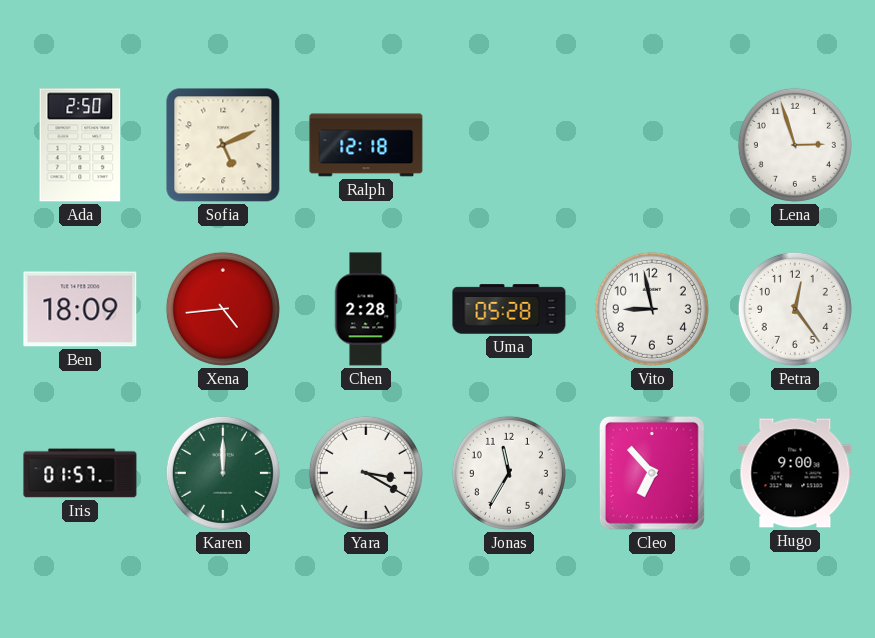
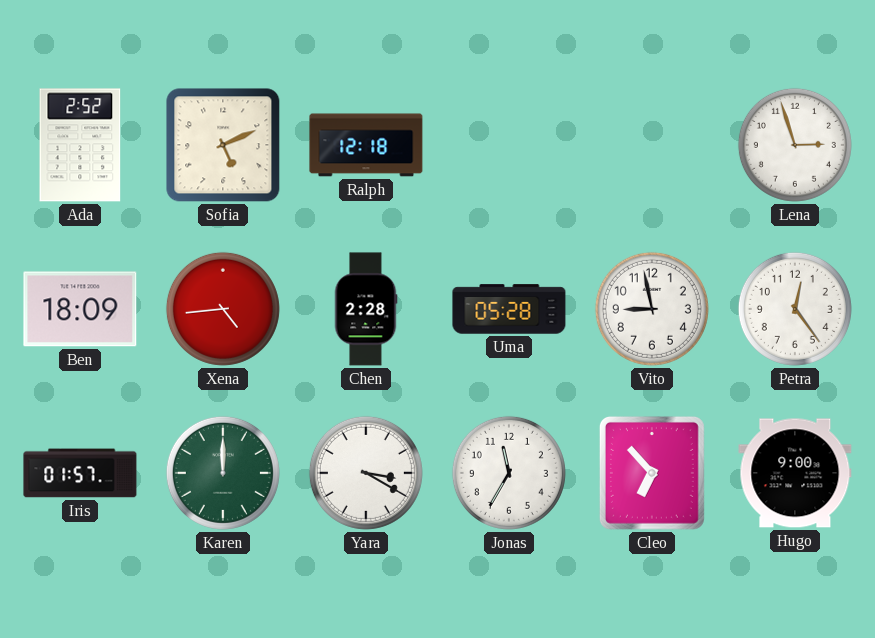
Ada: 2:50 -> 2:52
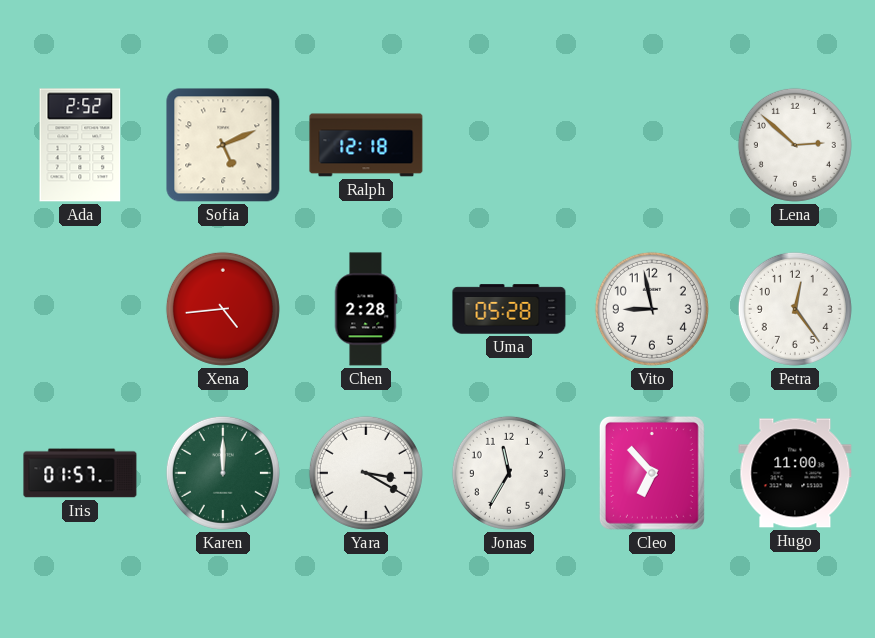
Lena: 2:57 -> 2:52
Ben: 18:09 -> none
Hugo: 9:00 -> 11:00
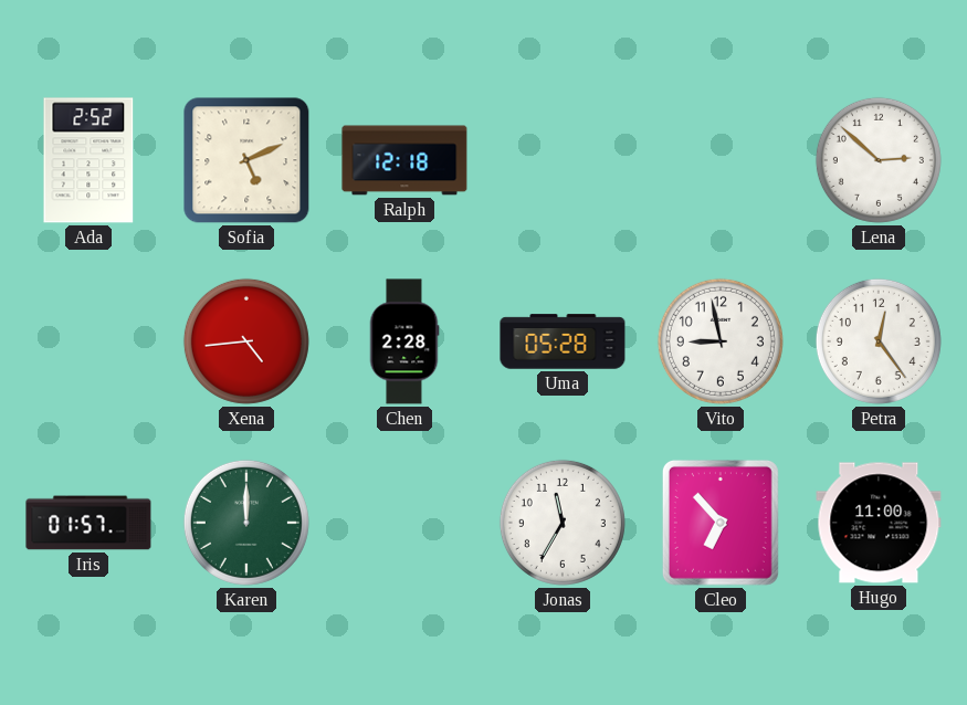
Yara: 3:20 -> none
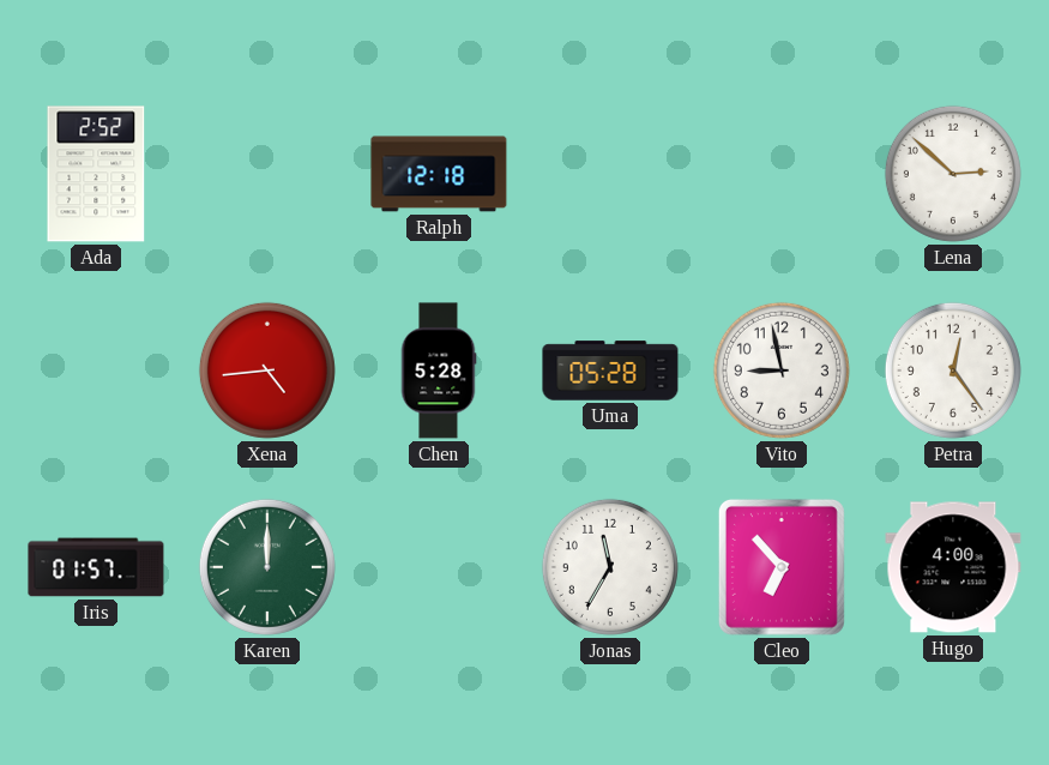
Sofia: 5:11 -> none
Chen: 2:28 -> 5:28
Hugo: 11:00 -> 4:00
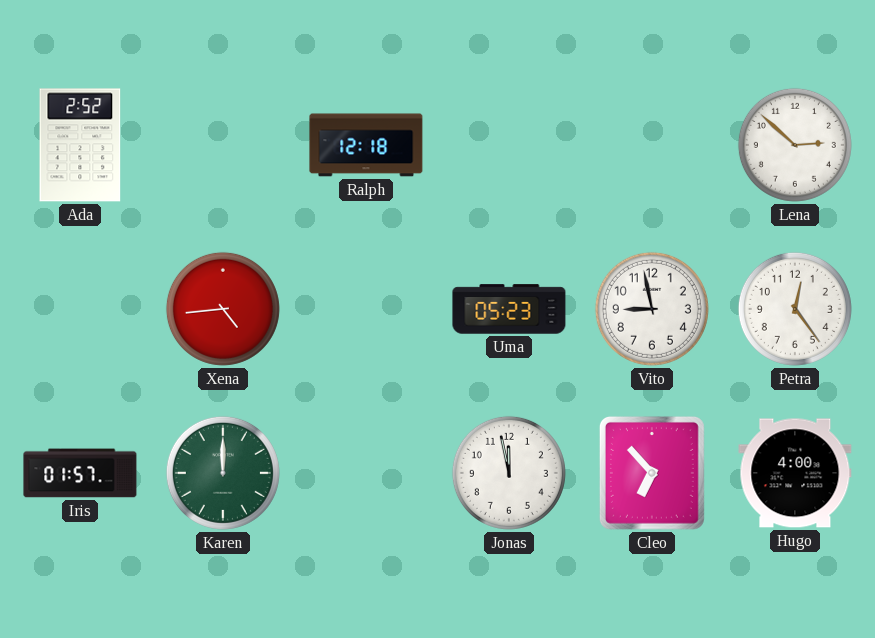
Chen: 5:28 -> none
Uma: 05:28 -> 05:23
Jonas: 11:35 -> 11:58
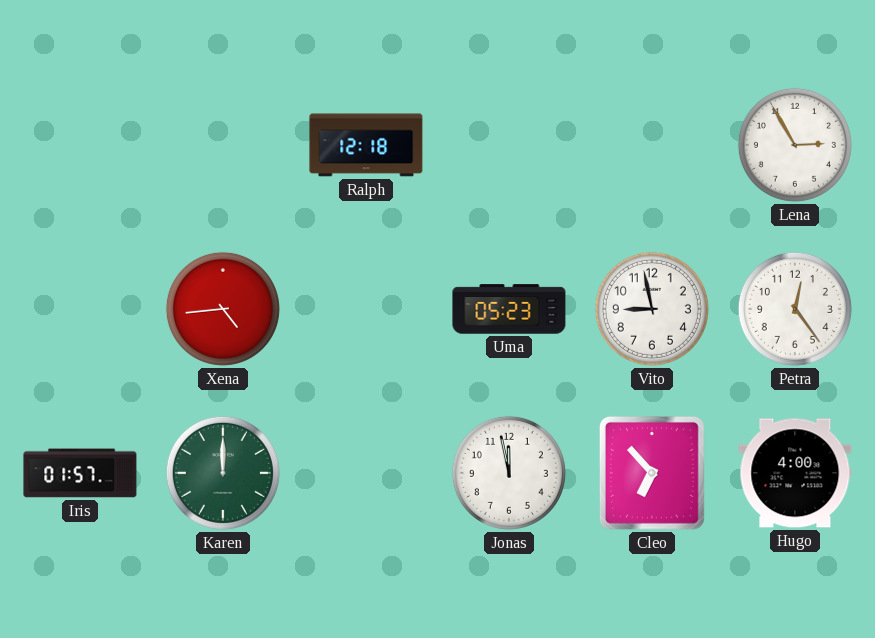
Ada: 2:52 -> none
Lena: 2:52 -> 2:55
